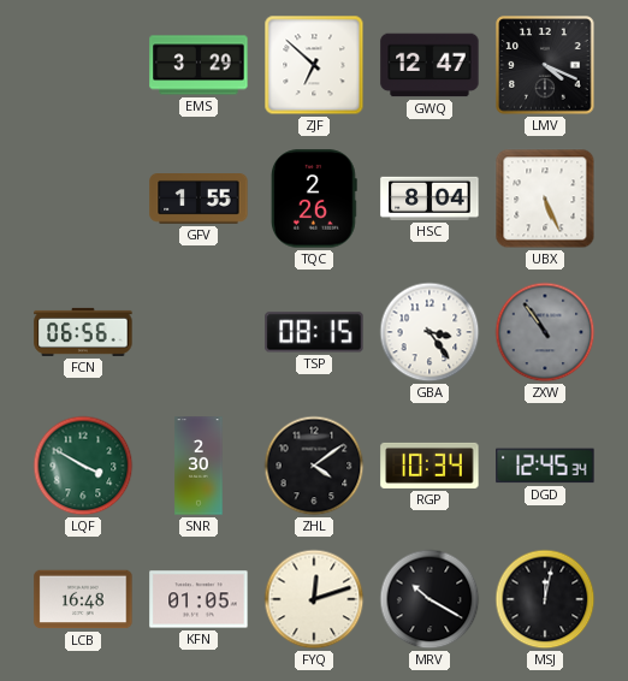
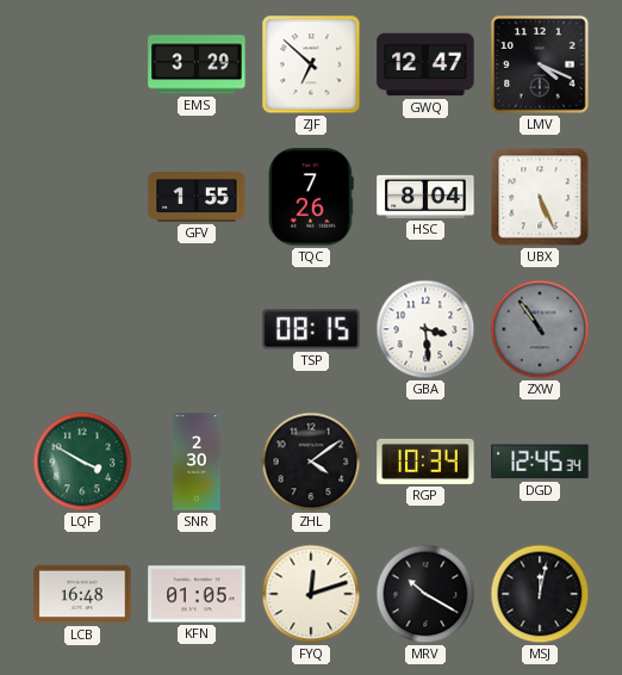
TQC: 2:26 -> 7:26
FCN: 06:56 -> none
GBA: 3:24 -> 3:29
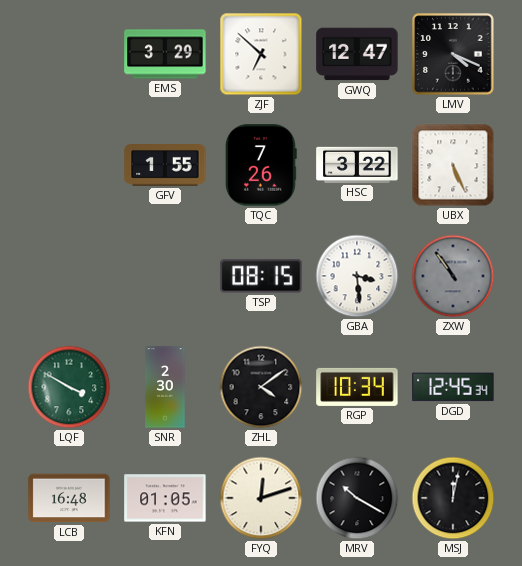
HSC: 8:04 -> 3:22
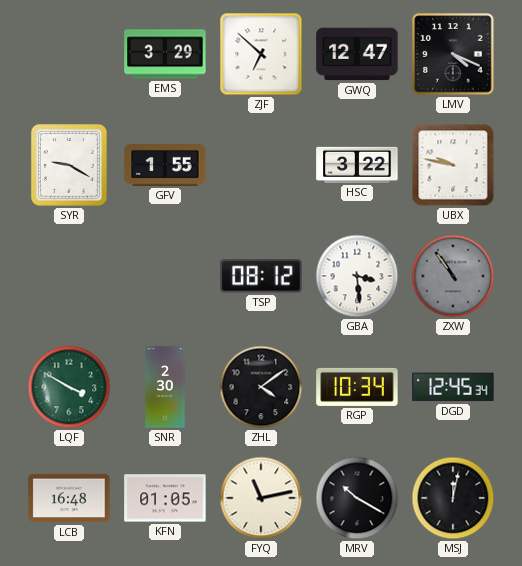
SYR: none -> 9:20
TQC: 7:26 -> none
UBX: 5:26 -> 9:47
TSP: 08:15 -> 08:12
FYQ: 12:12 -> 11:13
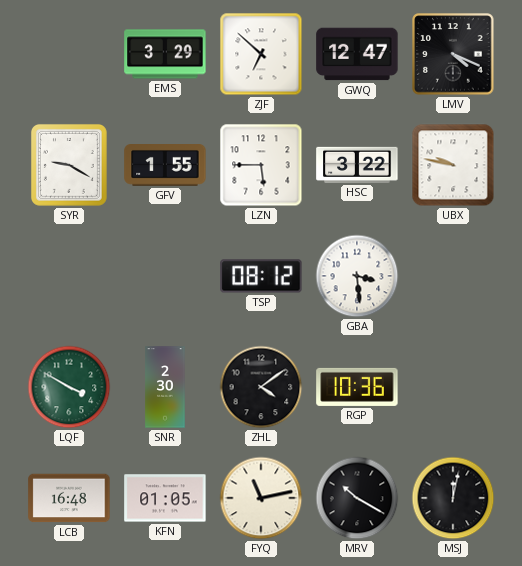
LZN: none -> 5:45
ZXW: 10:54 -> none
RGP: 10:34 -> 10:36
DGD: 12:45 -> none
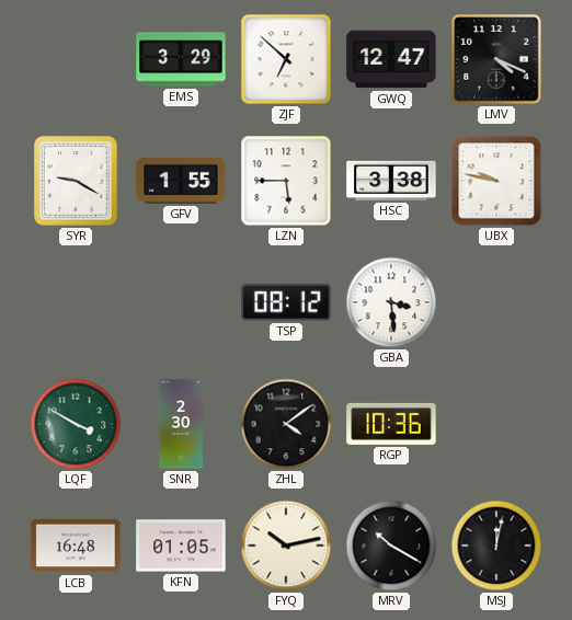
HSC: 3:22 -> 3:38
FYQ: 11:13 -> 10:13
